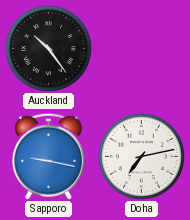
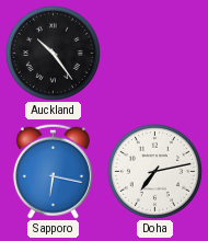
Sapporo: 9:17 -> 6:17
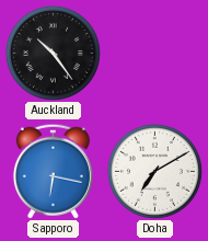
Doha: 7:13 -> 7:10
